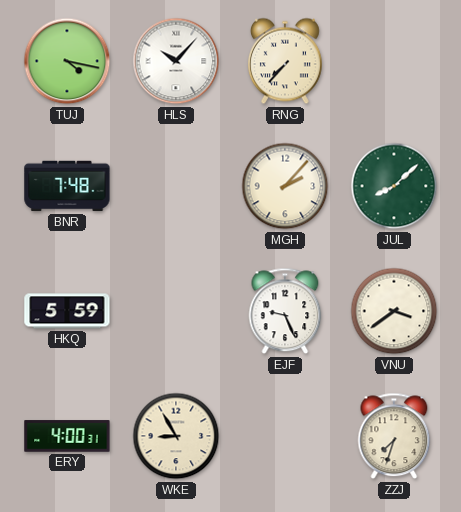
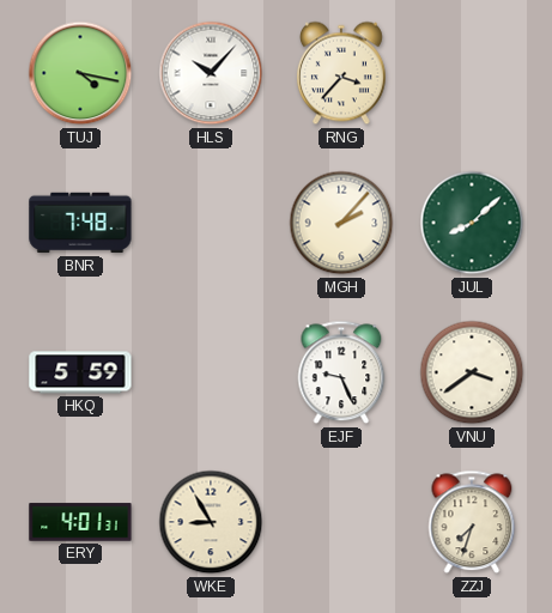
RNG: 7:37 -> 3:37
ERY: 4:00 -> 4:01
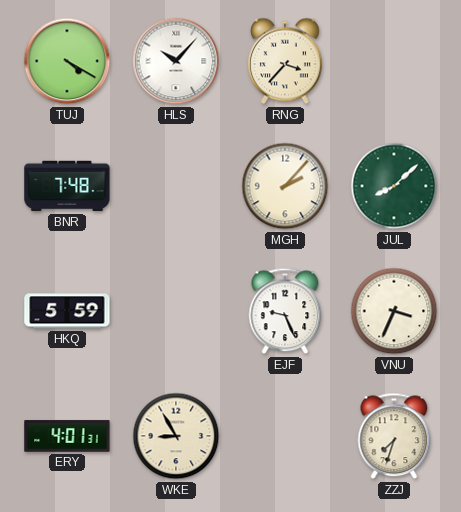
TUJ: 4:17 -> 4:20
VNU: 3:39 -> 3:34
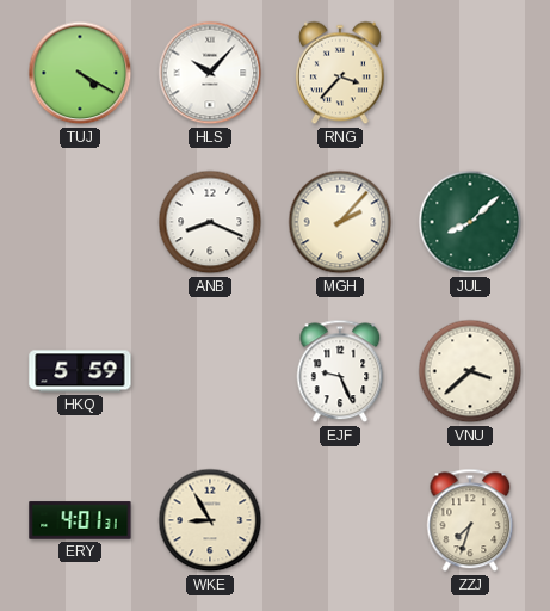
BNR: 7:48 -> none
ANB: none -> 8:19
VNU: 3:34 -> 3:38
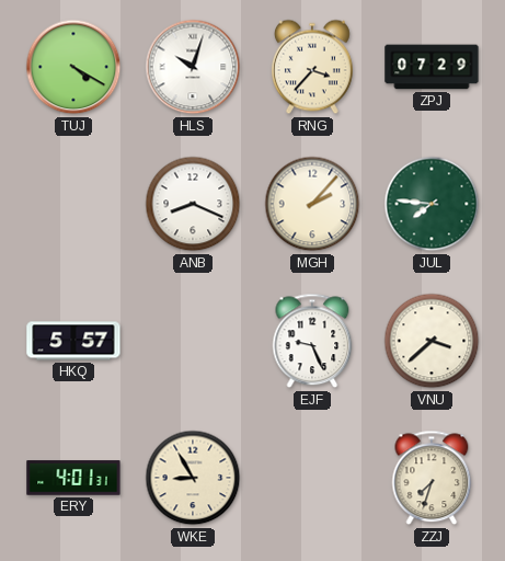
HLS: 10:07 -> 10:03
ZPJ: none -> 07:29
JUL: 8:08 -> 7:46
HKQ: 5:59 -> 5:57
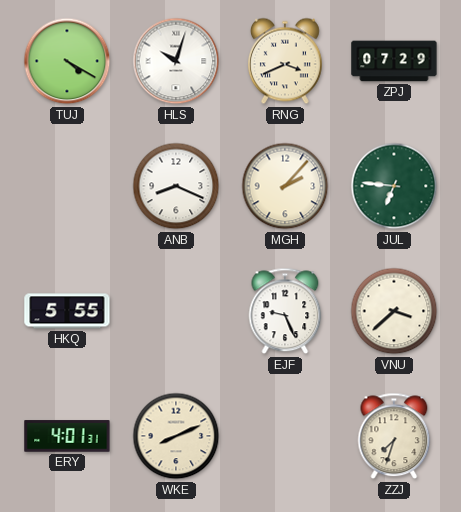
RNG: 3:37 -> 3:41
JUL: 7:46 -> 6:46
HKQ: 5:57 -> 5:55
WKE: 8:55 -> 8:11
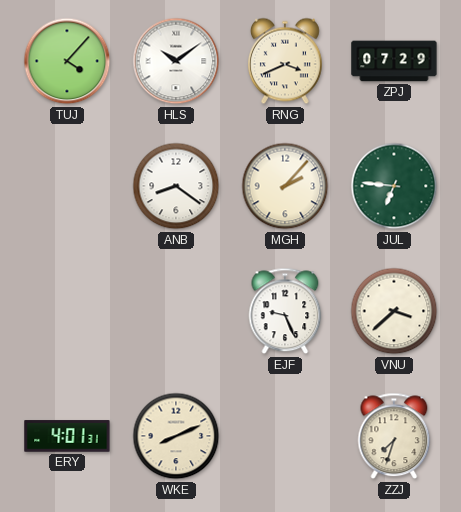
TUJ: 4:20 -> 4:07
HLS: 10:03 -> 10:09
ANB: 8:19 -> 8:21
HKQ: 5:55 -> none
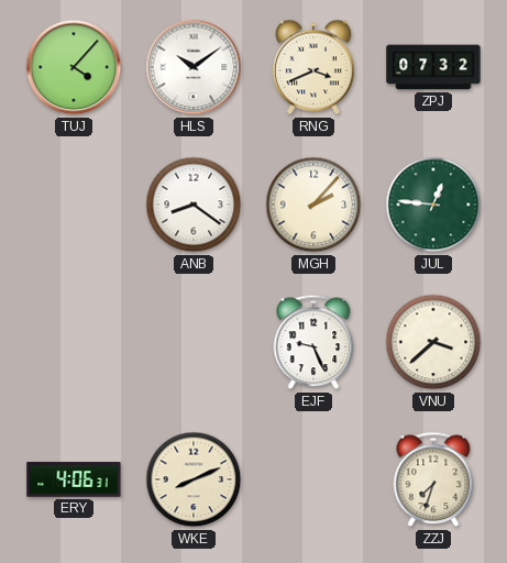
ZPJ: 07:29 -> 07:32
JUL: 6:46 -> 12:46
ERY: 4:01 -> 4:06
